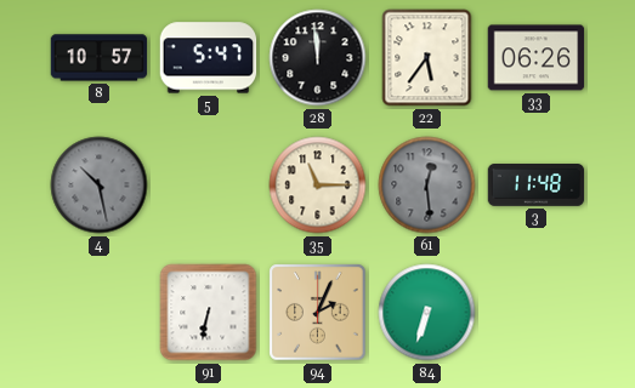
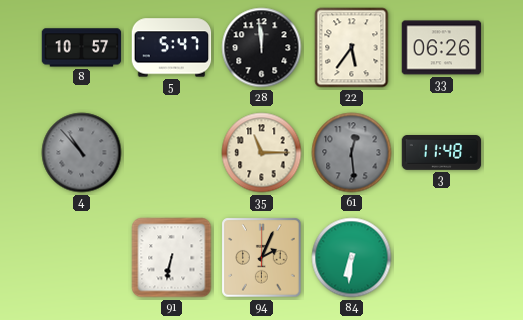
4: 10:28 -> 10:53
84: 6:33 -> 6:31
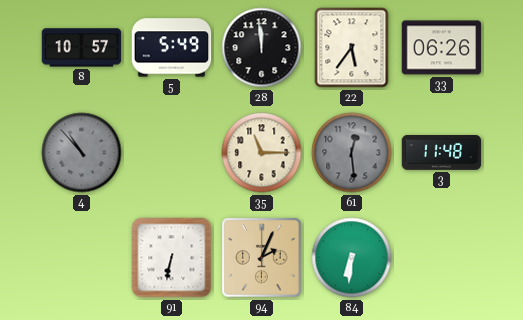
5: 5:47 -> 5:49
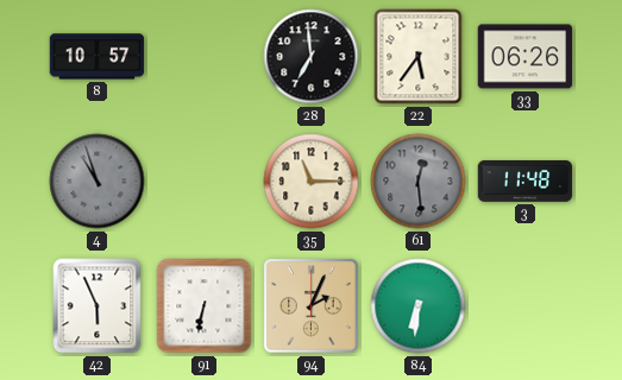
5: 5:49 -> none
28: 11:59 -> 6:59
4: 10:53 -> 10:57
42: none -> 5:56
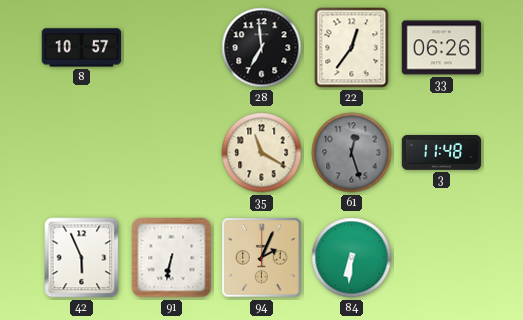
22: 5:36 -> 12:36
4: 10:57 -> none
35: 11:15 -> 11:20
61: 12:29 -> 12:27
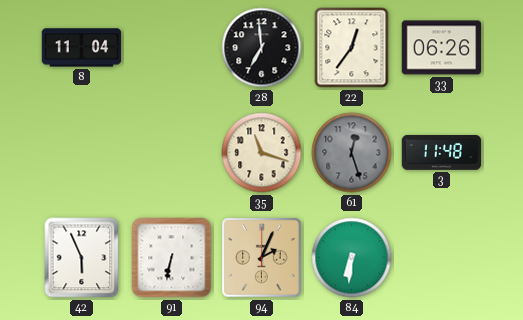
8: 10:57 -> 11:04
35: 11:20 -> 11:18
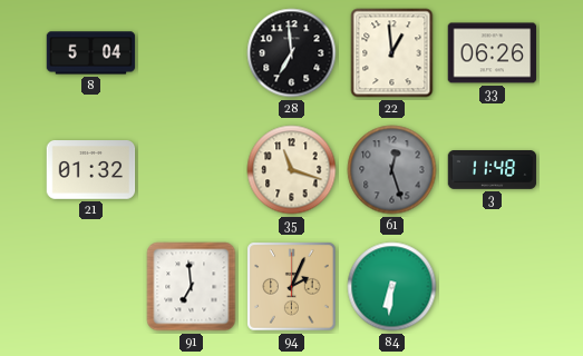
8: 11:04 -> 5:04
22: 12:36 -> 12:59
21: none -> 01:32
42: 5:56 -> none
91: 6:32 -> 6:59
